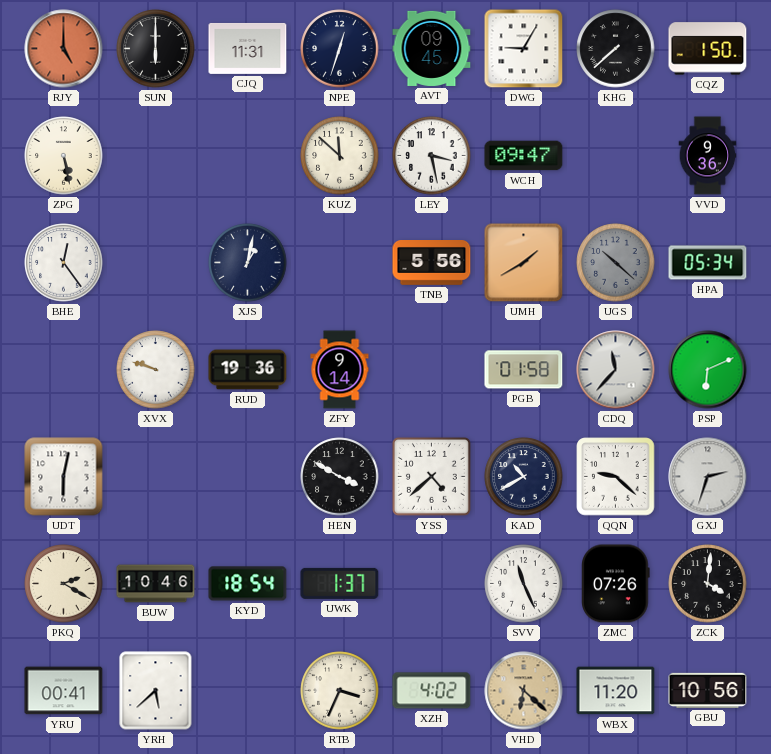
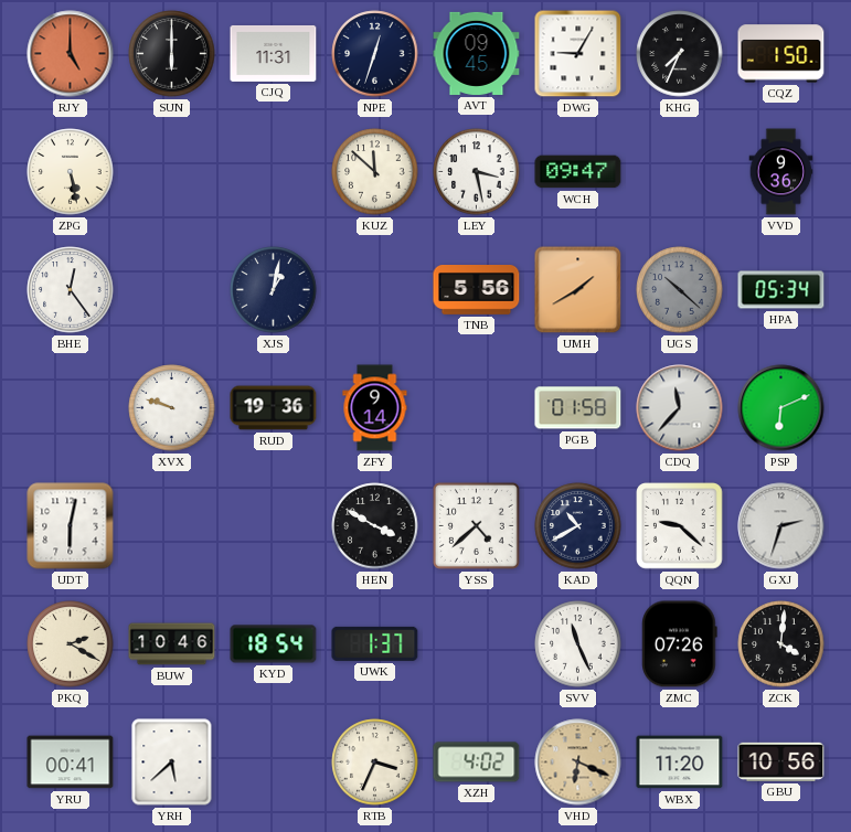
KHG: 7:38 -> 7:34
VHD: 6:22 -> 6:19
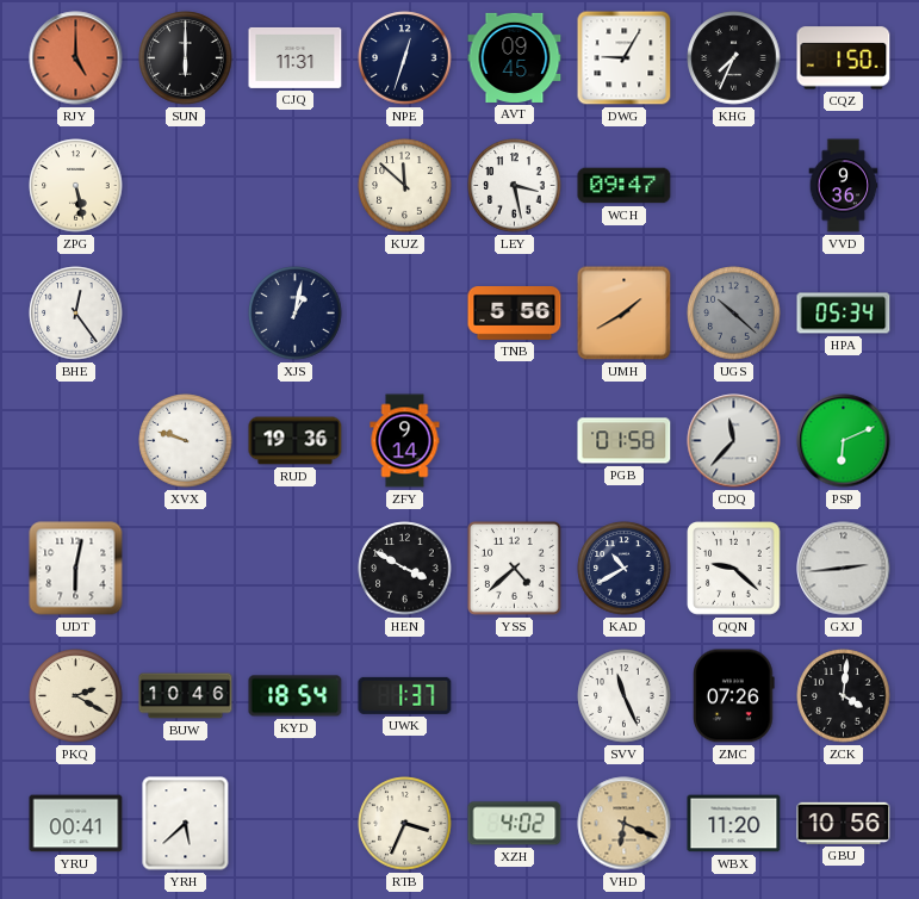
GXJ: 2:33 -> 2:44
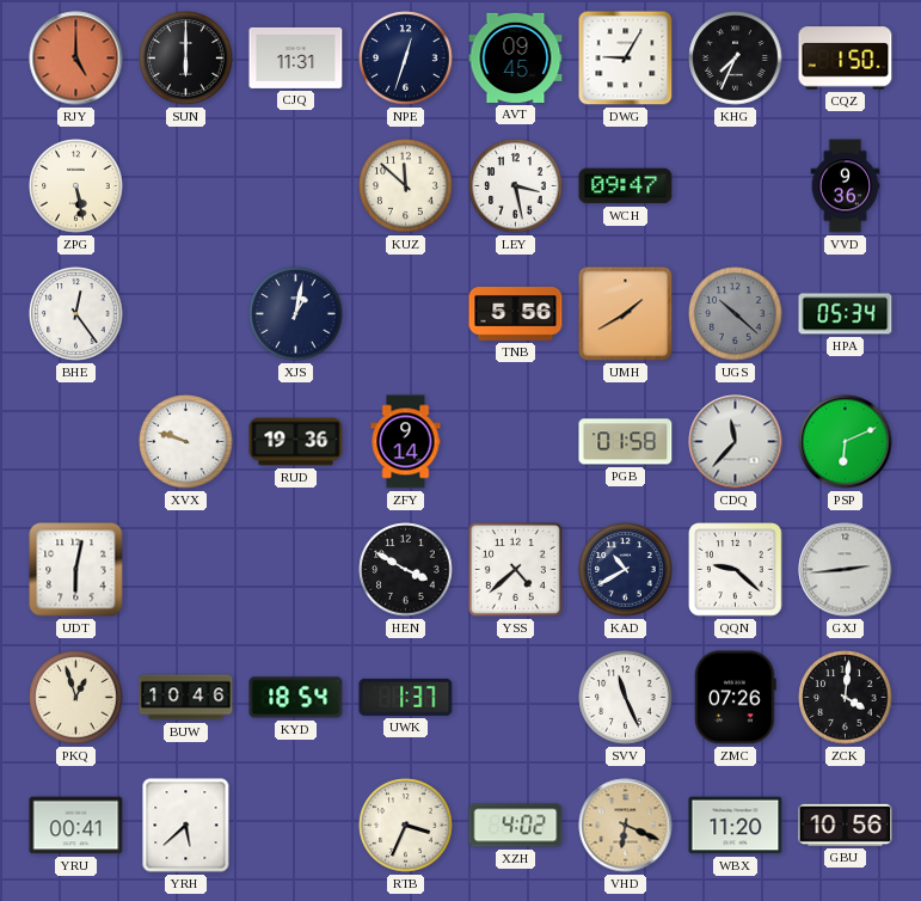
PKQ: 2:20 -> 12:57
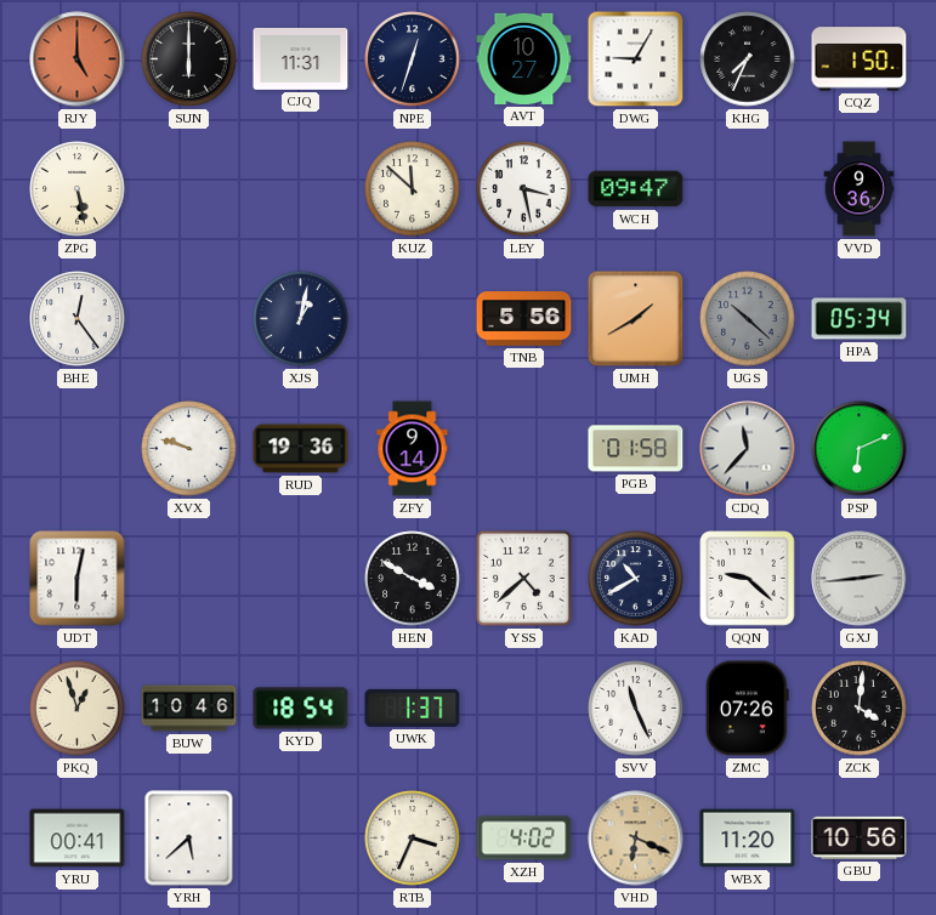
AVT: 09:45 -> 10:27
